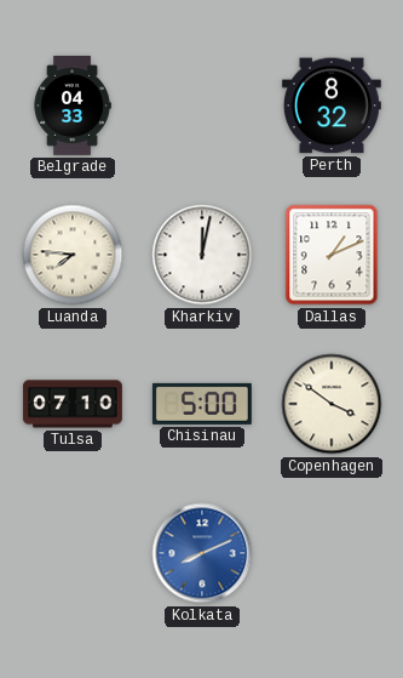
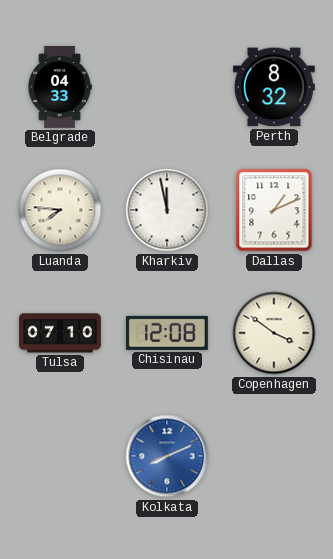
Kharkiv: 12:02 -> 11:58
Chisinau: 5:00 -> 12:08
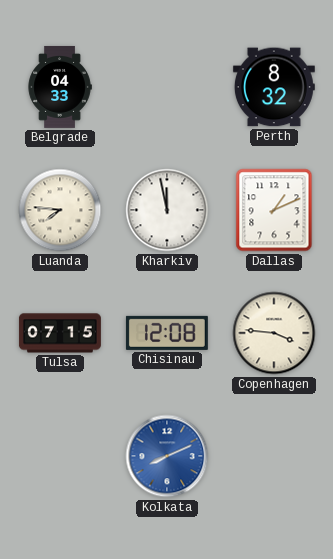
Tulsa: 07:10 -> 07:15
Copenhagen: 3:51 -> 3:46
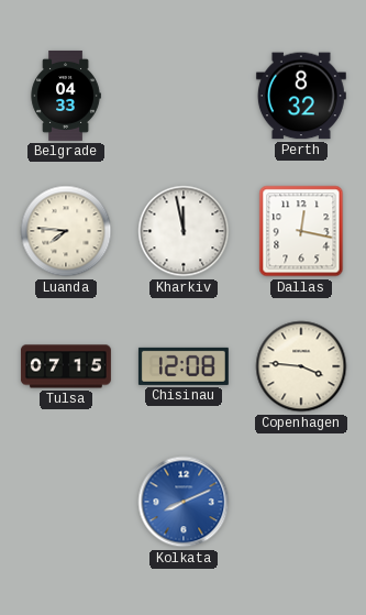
Dallas: 1:11 -> 12:17
